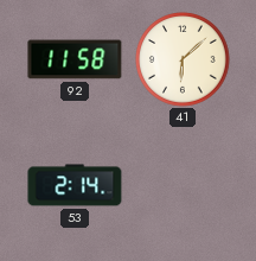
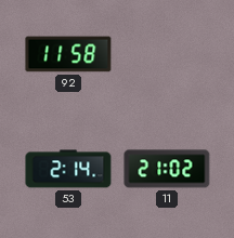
41: 6:08 -> none
11: none -> 21:02
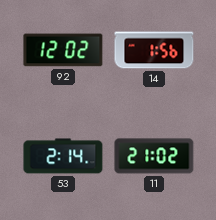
92: 11:58 -> 12:02
14: none -> 1:56
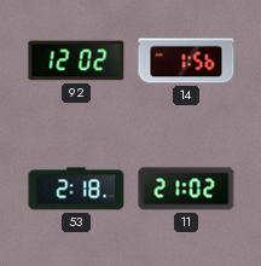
53: 2:14 -> 2:18
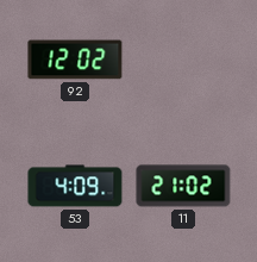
14: 1:56 -> none
53: 2:18 -> 4:09
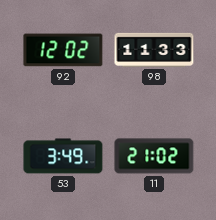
98: none -> 11:33
53: 4:09 -> 3:49
